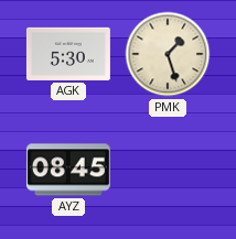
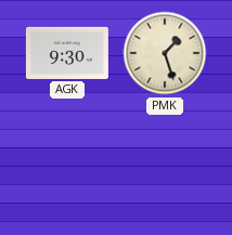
AGK: 5:30 -> 9:30
AYZ: 08:45 -> none
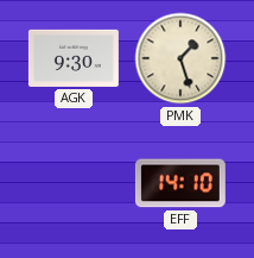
EFF: none -> 14:10
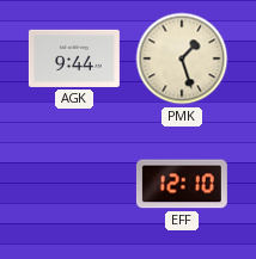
AGK: 9:30 -> 9:44
EFF: 14:10 -> 12:10
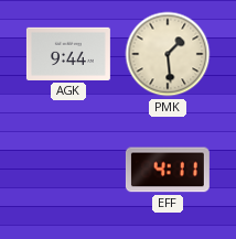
PMK: 1:27 -> 1:29
EFF: 12:10 -> 4:11
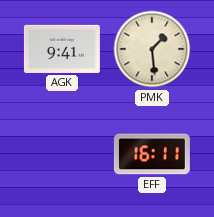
AGK: 9:44 -> 9:41
EFF: 4:11 -> 16:11
